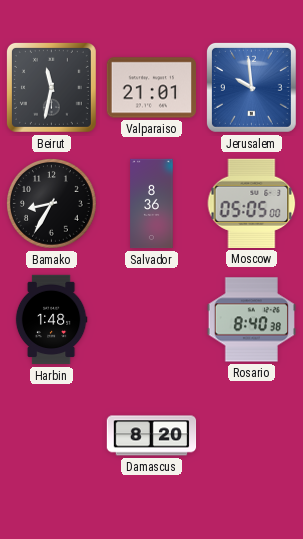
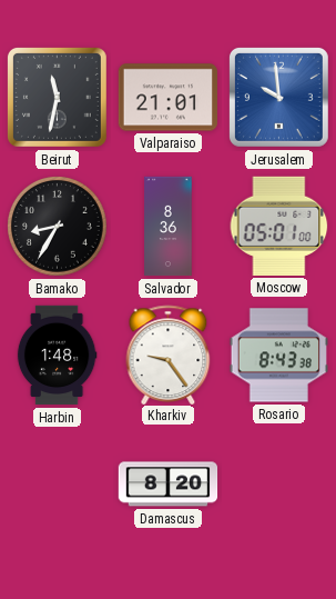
Moscow: 05:05 -> 05:01
Kharkiv: none -> 9:24
Rosario: 8:40 -> 8:43
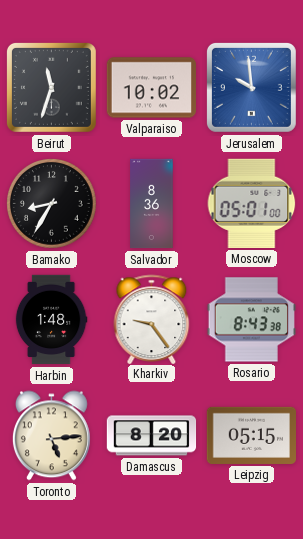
Beirut: 11:32 -> 11:33
Valparaiso: 21:01 -> 10:02
Toronto: none -> 5:14
Leipzig: none -> 05:15
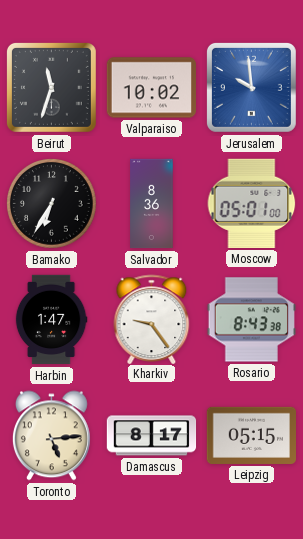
Bamako: 8:35 -> 6:35
Harbin: 1:48 -> 1:47
Damascus: 8:20 -> 8:17
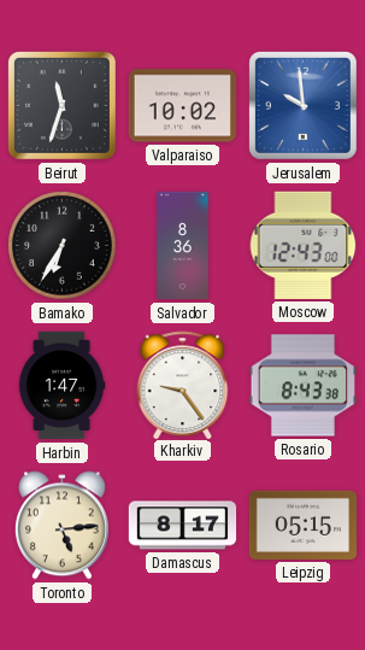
Moscow: 05:01 -> 12:43
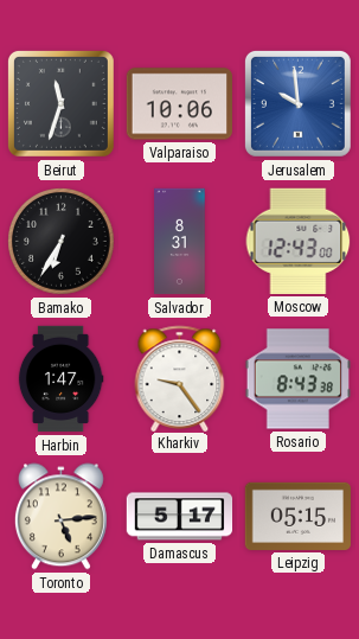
Valparaiso: 10:02 -> 10:06
Salvador: 8:36 -> 8:31
Damascus: 8:17 -> 5:17
